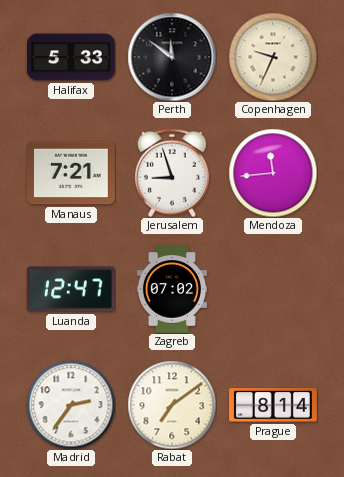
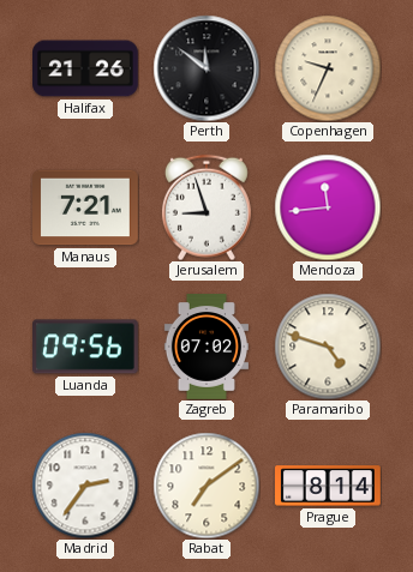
Halifax: 5:33 -> 21:26
Luanda: 12:47 -> 09:56
Paramaribo: none -> 4:48
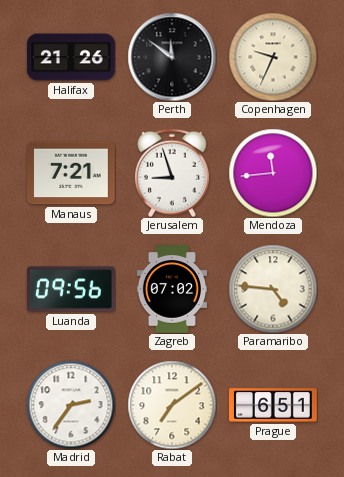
Paramaribo: 4:48 -> 4:46
Prague: 8:14 -> 6:51
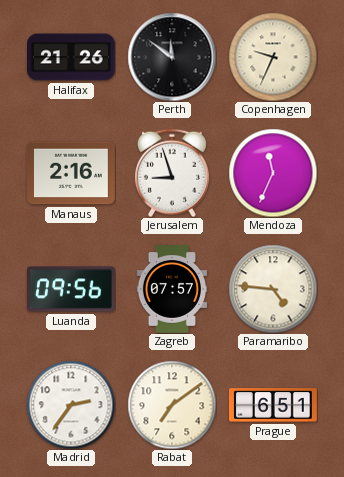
Manaus: 7:21 -> 2:16
Mendoza: 11:44 -> 11:34
Zagreb: 07:02 -> 07:57
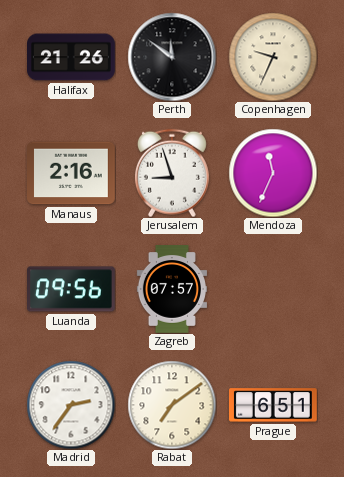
Paramaribo: 4:46 -> none
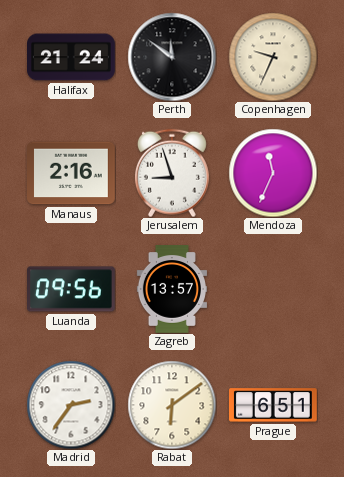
Halifax: 21:26 -> 21:24
Zagreb: 07:57 -> 13:57
Rabat: 7:09 -> 6:09
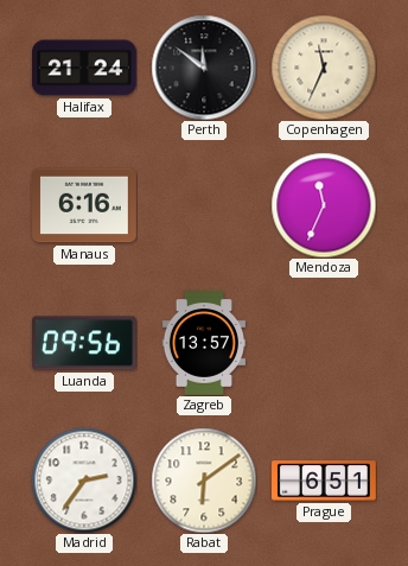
Copenhagen: 9:34 -> 11:34
Manaus: 2:16 -> 6:16
Jerusalem: 8:57 -> none
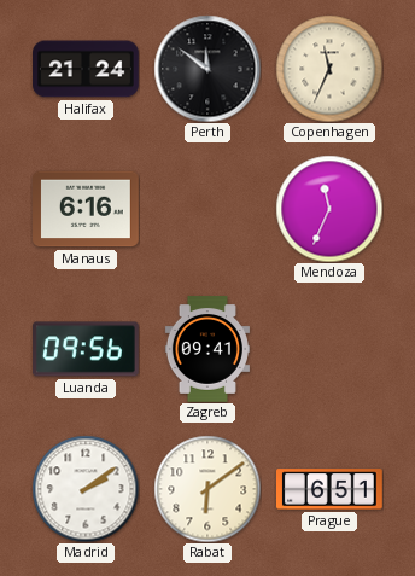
Zagreb: 13:57 -> 09:41
Madrid: 2:36 -> 2:09
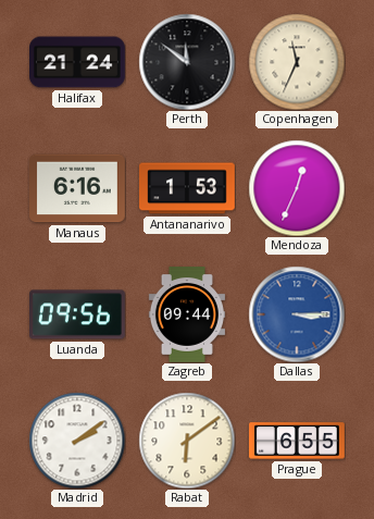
Antananarivo: none -> 1:53
Mendoza: 11:34 -> 12:34
Zagreb: 09:41 -> 09:44
Dallas: none -> 3:15
Prague: 6:51 -> 6:55
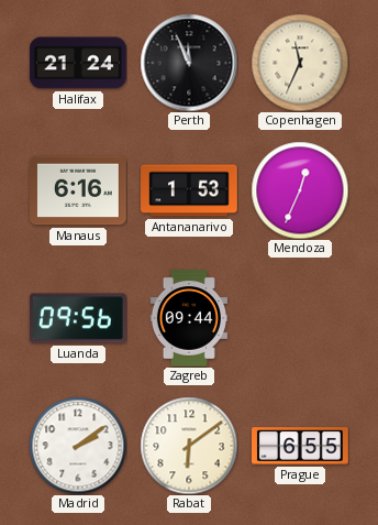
Perth: 11:51 -> 11:56
Dallas: 3:15 -> none
